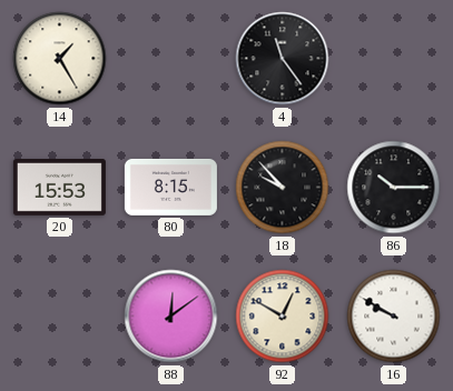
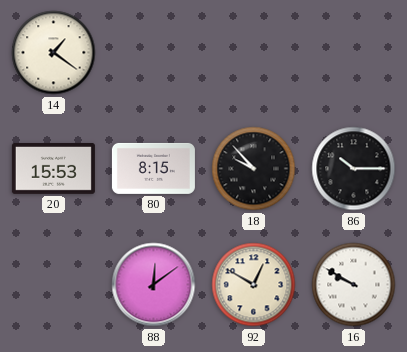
14: 1:25 -> 1:21
4: 11:24 -> none
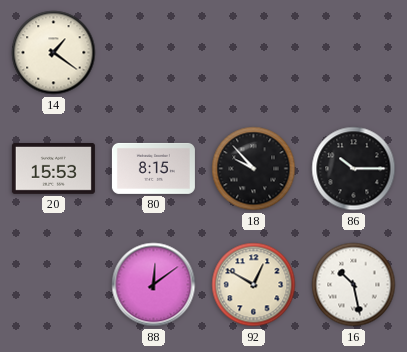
16: 9:50 -> 10:28
